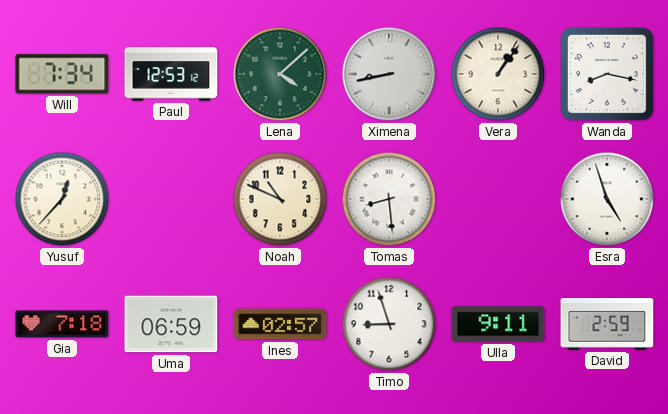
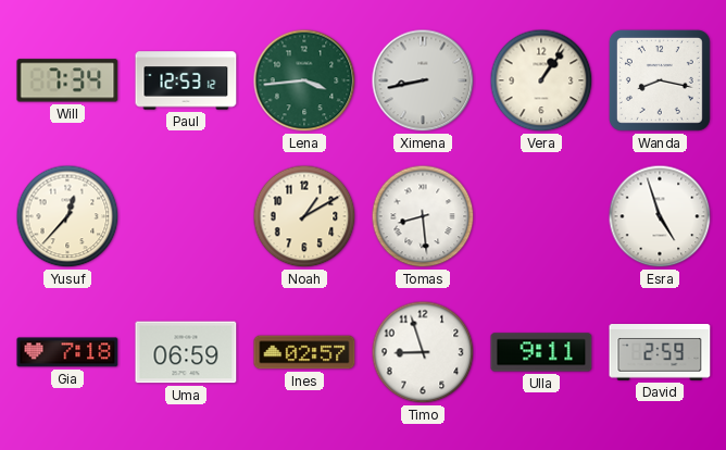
Lena: 4:08 -> 3:44
Noah: 10:49 -> 1:10
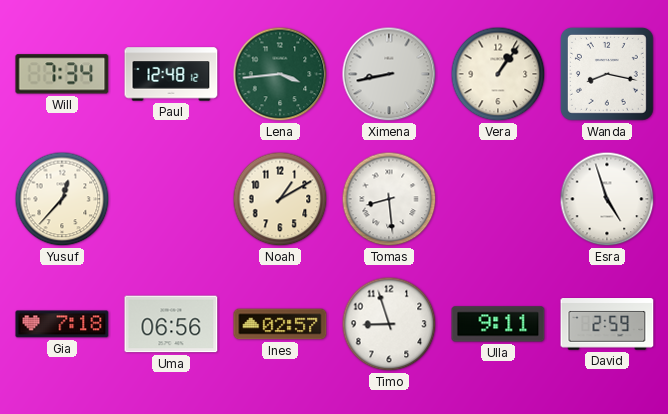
Paul: 12:53 -> 12:48
Uma: 06:59 -> 06:56
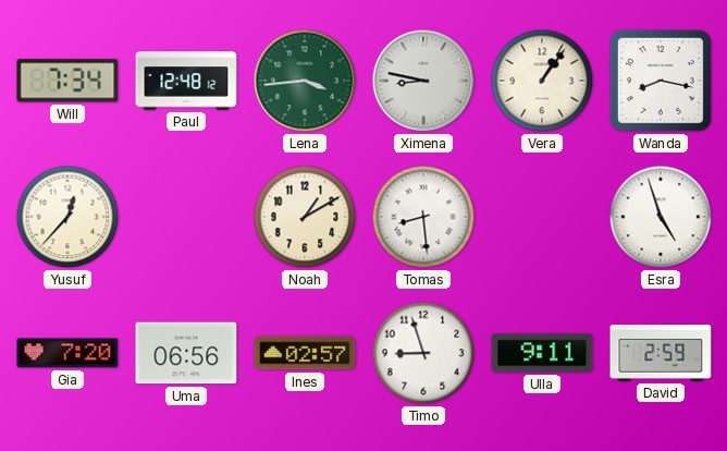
Ximena: 8:43 -> 8:47
Gia: 7:18 -> 7:20
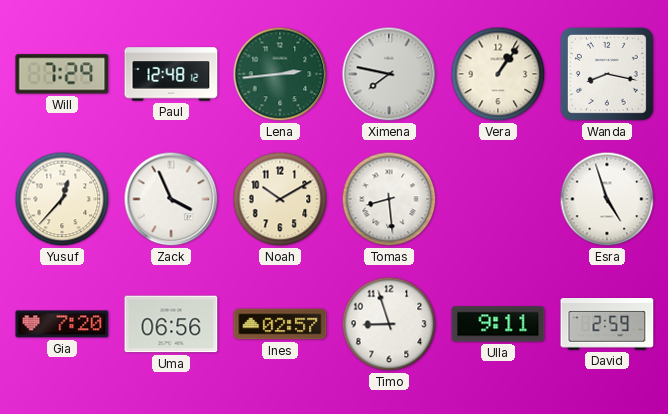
Will: 7:34 -> 7:29
Lena: 3:44 -> 2:44
Ximena: 8:47 -> 7:47
Zack: none -> 3:56
Noah: 1:10 -> 10:10
